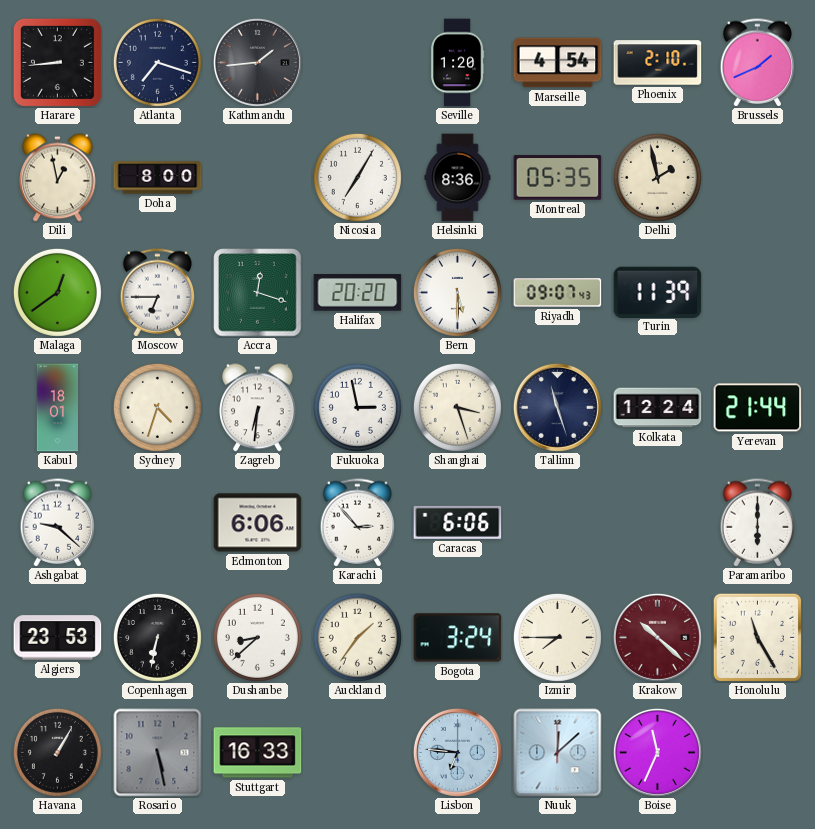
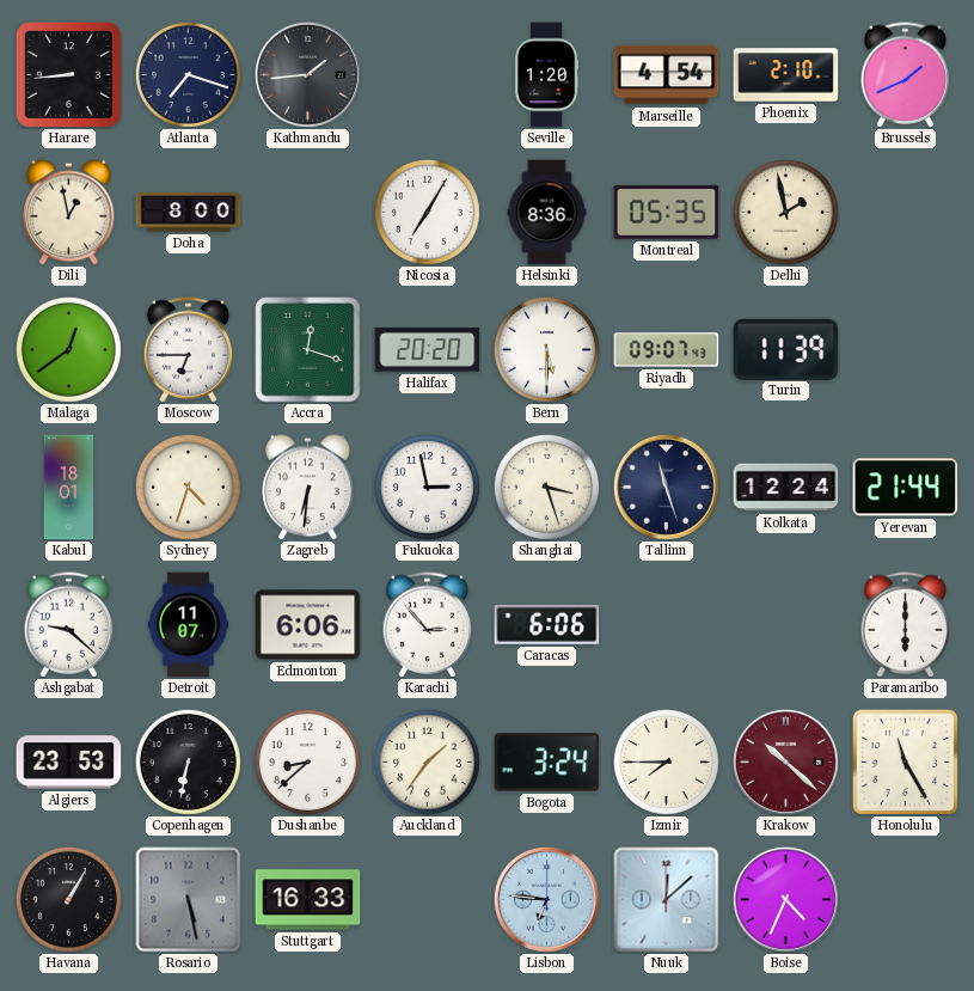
Detroit: none -> 11:07
Boise: 11:34 -> 4:34
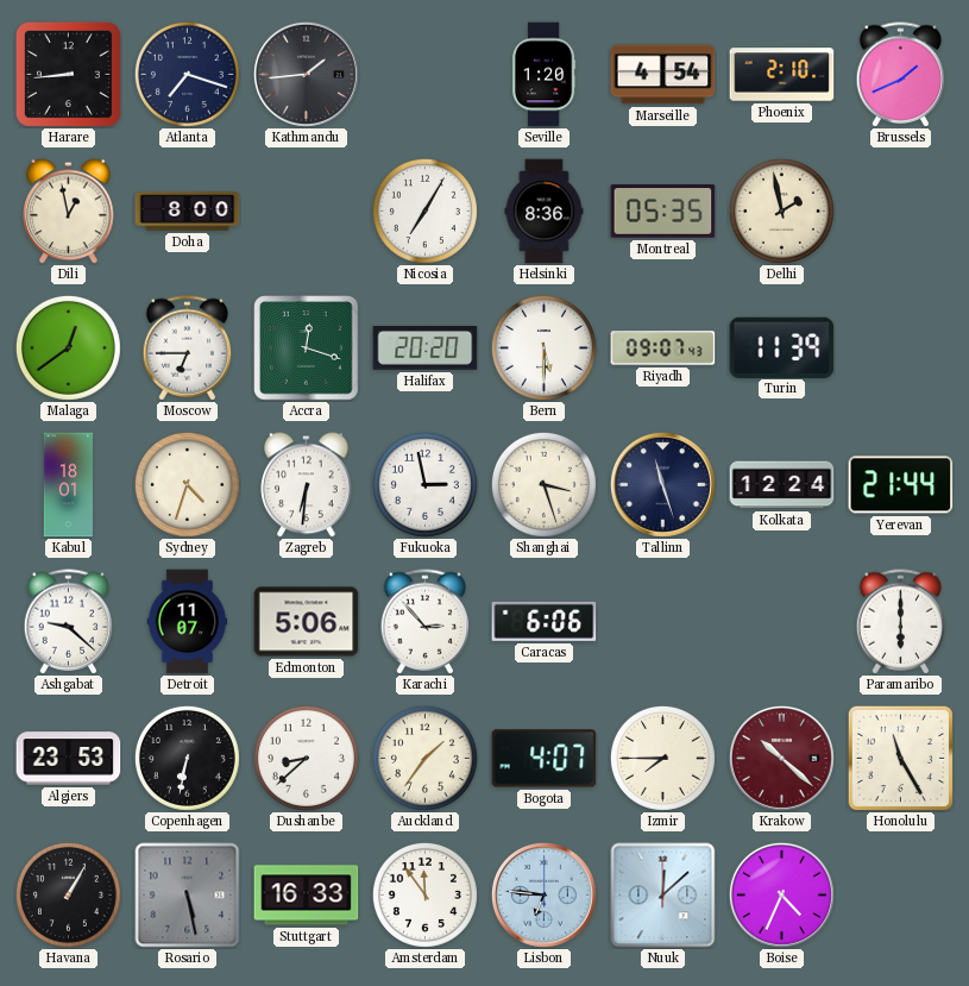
Edmonton: 6:06 -> 5:06
Bogota: 3:24 -> 4:07
Amsterdam: none -> 11:54
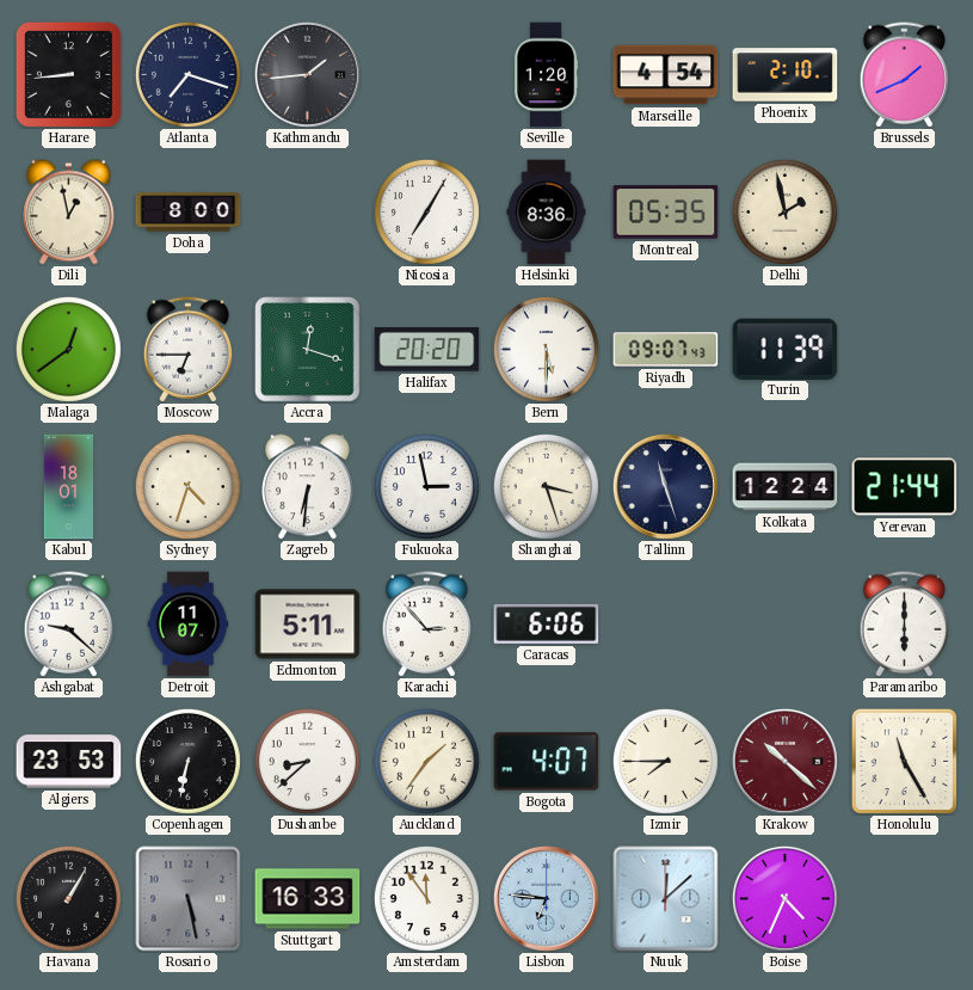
Edmonton: 5:06 -> 5:11
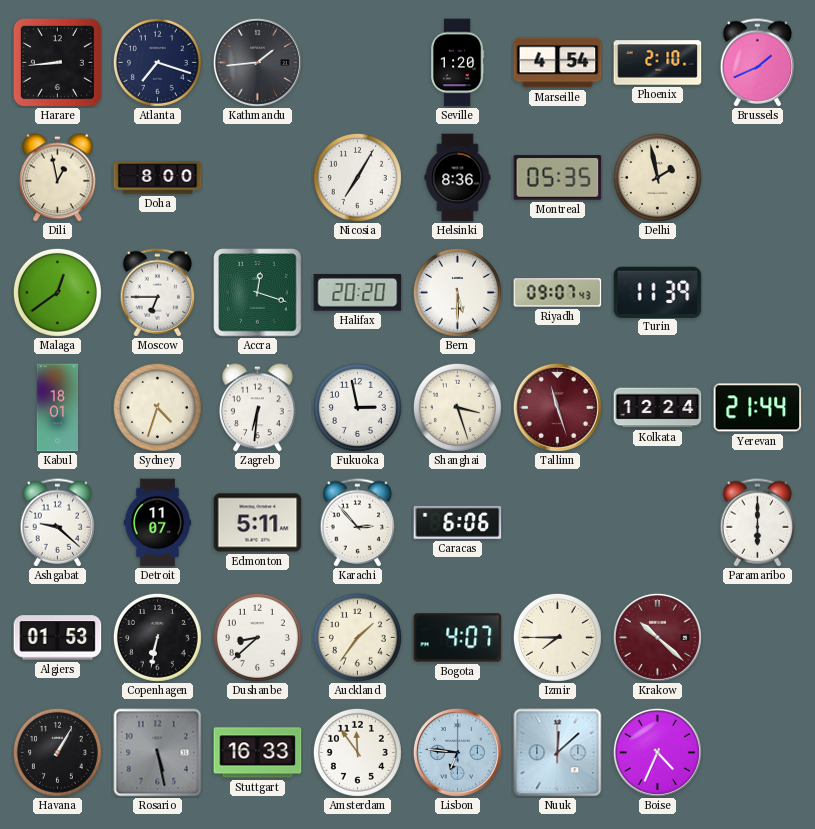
Tallinn dial: navy -> burgundy
Algiers: 23:53 -> 01:53
Honolulu: 11:25 -> none
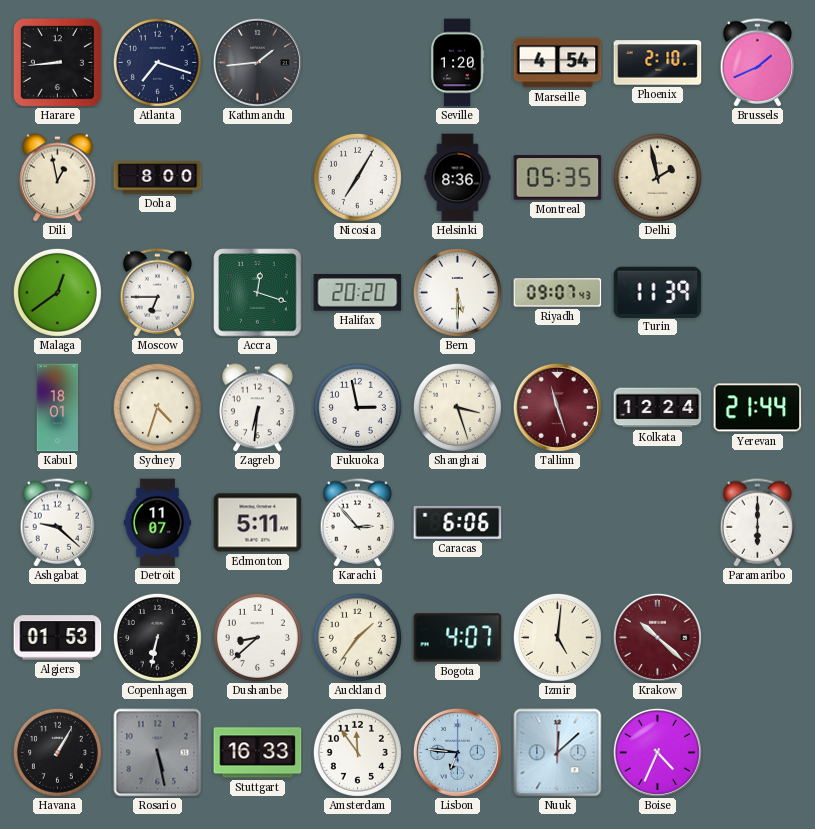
Izmir: 7:45 -> 5:01
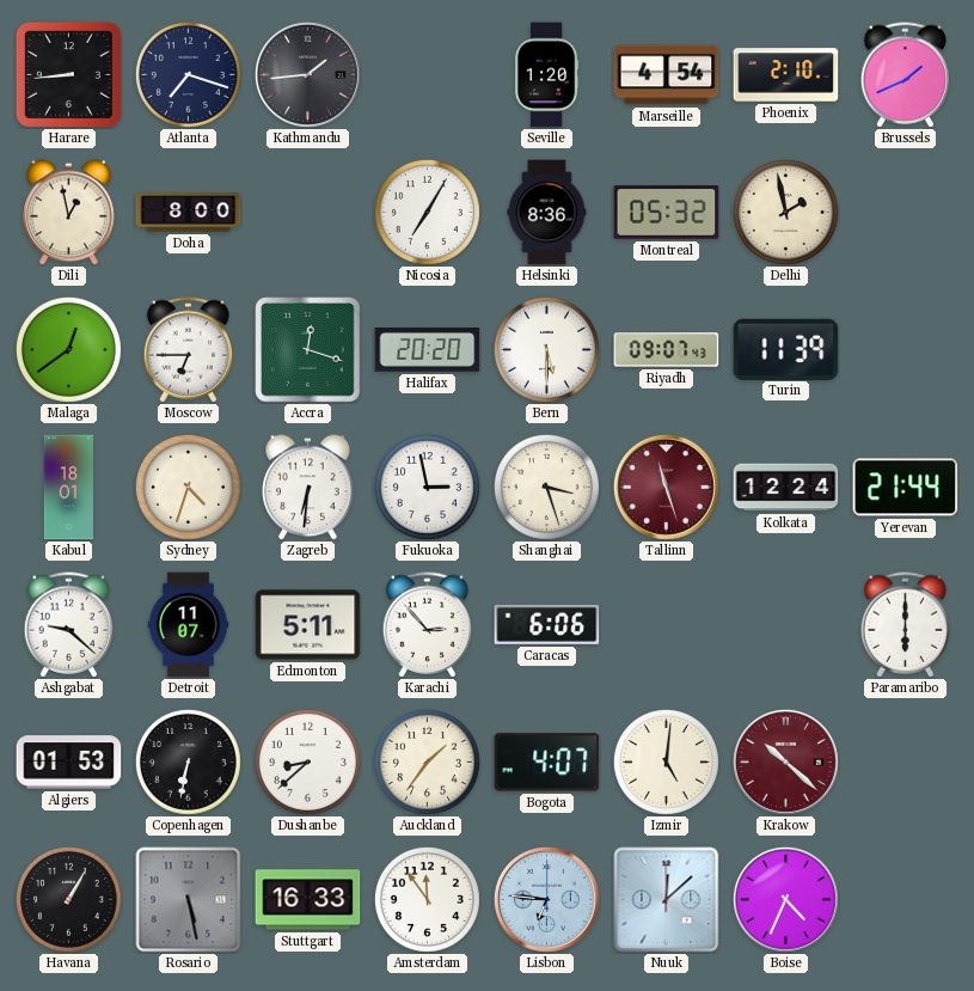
Montreal: 05:35 -> 05:32
